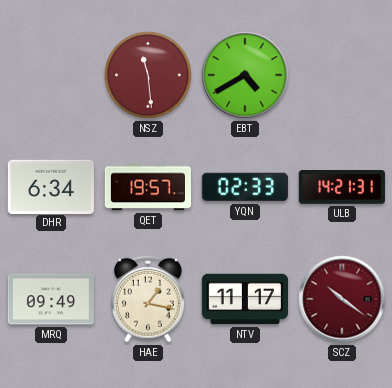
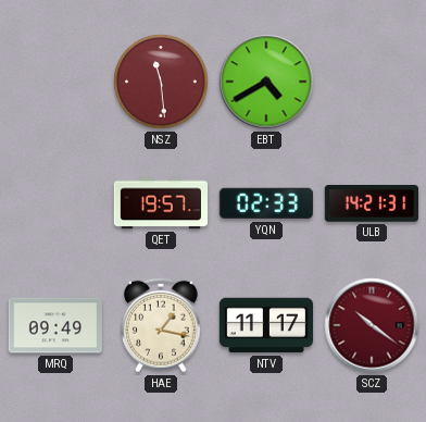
DHR: 6:34 -> none
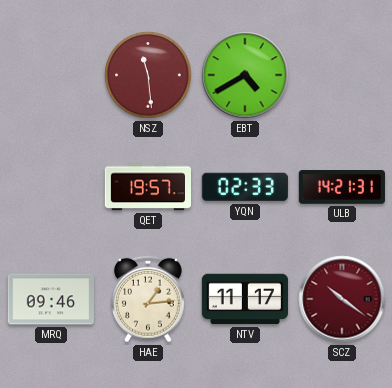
MRQ: 09:49 -> 09:46
HAE: 1:17 -> 1:14
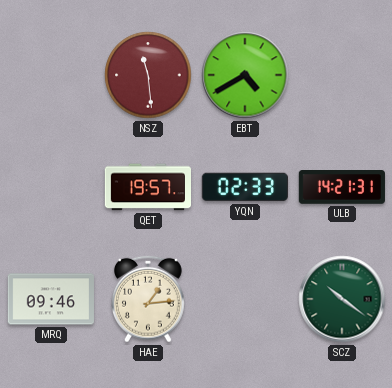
NTV: 11:17 -> none
SCZ dial: burgundy -> green
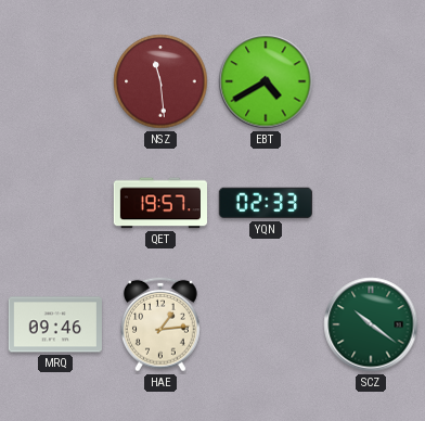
ULB: 14:21 -> none
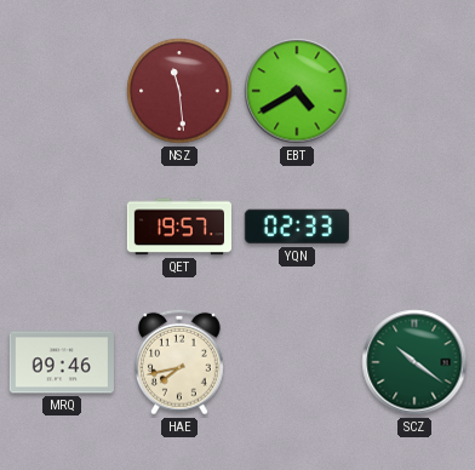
HAE: 1:14 -> 7:43
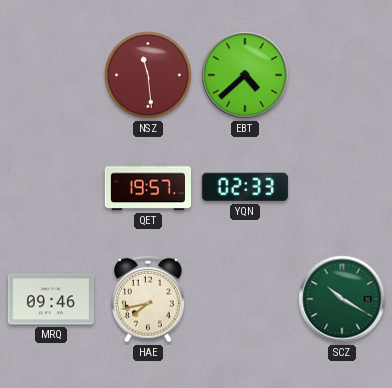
EBT: 4:40 -> 4:38
SCZ: 10:21 -> 10:20
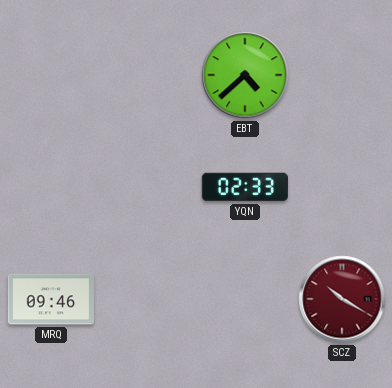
NSZ: 11:29 -> none
QET: 19:57 -> none
HAE: 7:43 -> none
SCZ dial: green -> burgundy
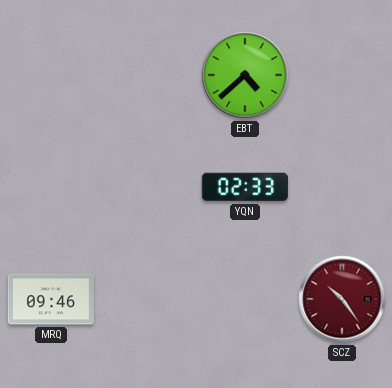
SCZ: 10:20 -> 10:24
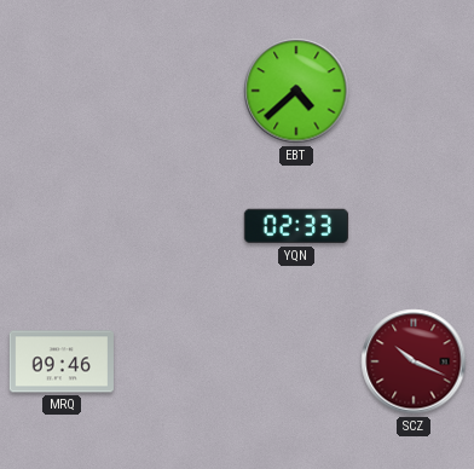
SCZ: 10:24 -> 10:19
